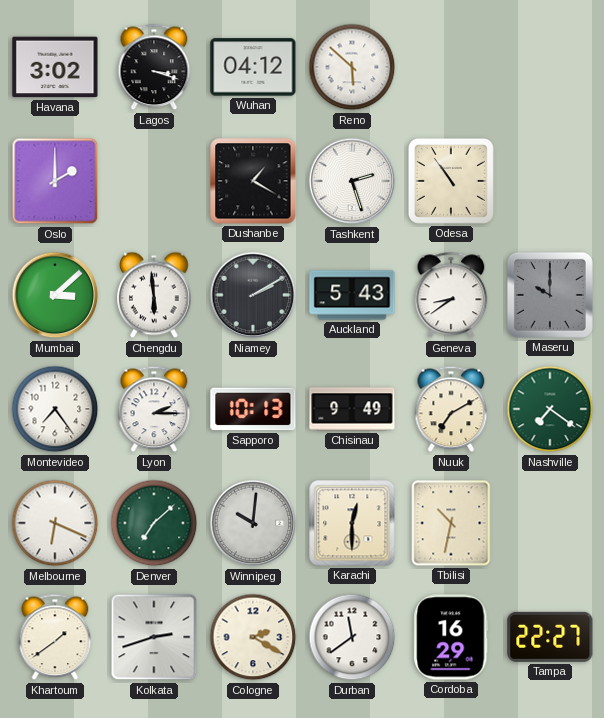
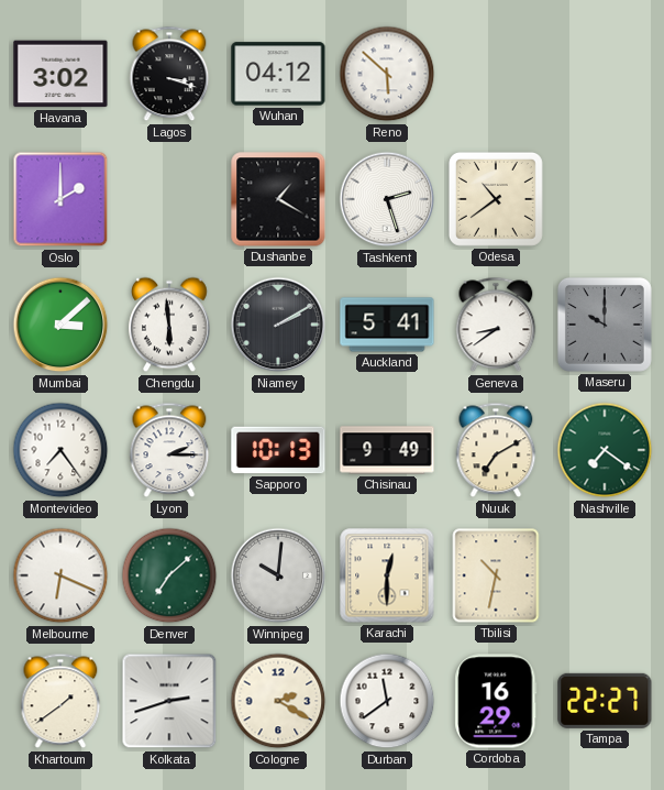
Odesa: 10:54 -> 10:39
Auckland: 5:43 -> 5:41
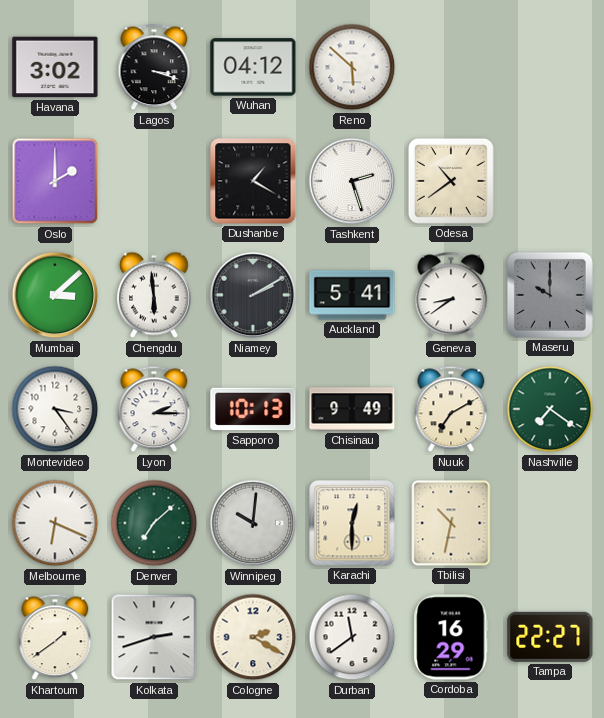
Montevideo: 7:24 -> 3:24
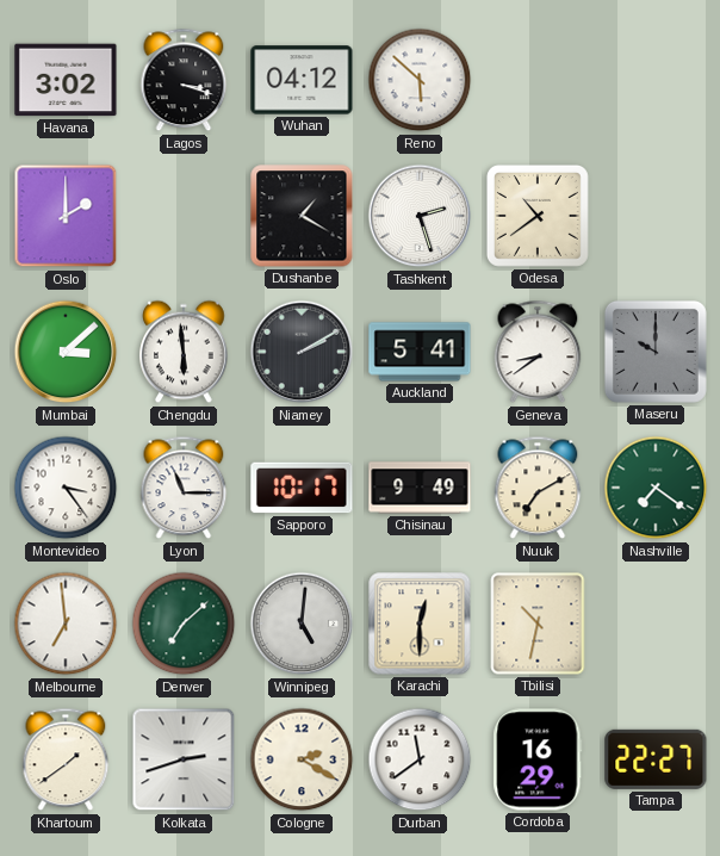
Lyon: 2:15 -> 11:15
Sapporo: 10:13 -> 10:17
Melbourne: 6:19 -> 6:59
Winnipeg: 10:01 -> 5:01
